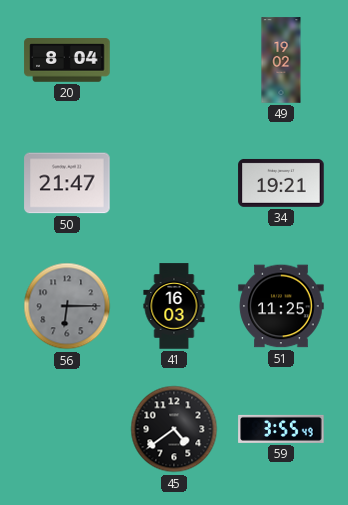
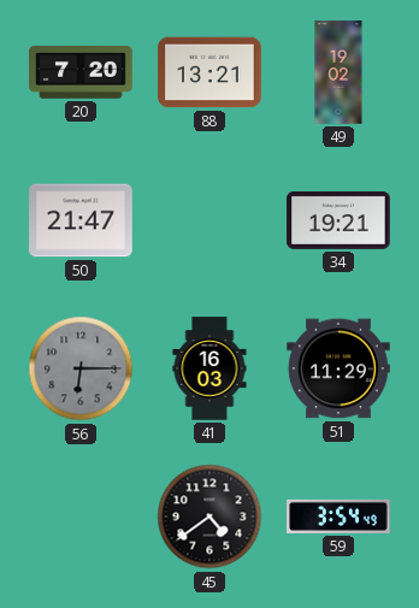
20: 8:04 -> 7:20
88: none -> 13:21
51: 11:25 -> 11:29
59: 3:55 -> 3:54
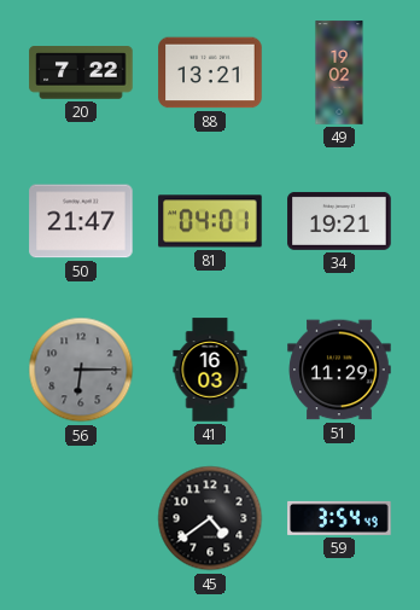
20: 7:20 -> 7:22
81: none -> 04:01
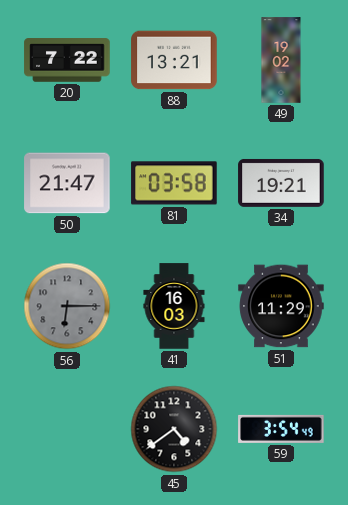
81: 04:01 -> 03:58
